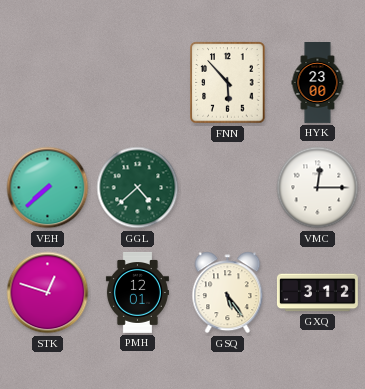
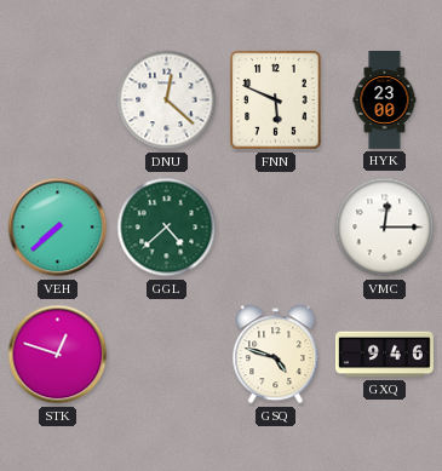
DNU: none -> 12:22
FNN: 5:53 -> 5:49
PMH: 12:01 -> none
GSQ: 5:24 -> 4:48
GXQ: 3:12 -> 9:46
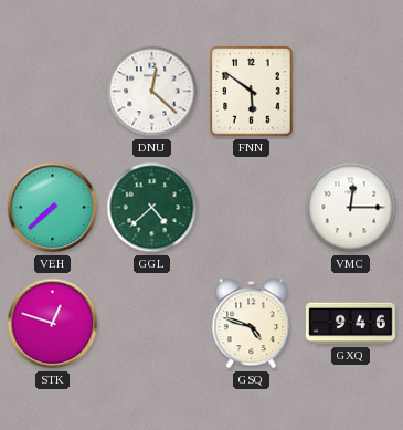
FNN: 5:49 -> 5:51
HYK: 23:00 -> none
